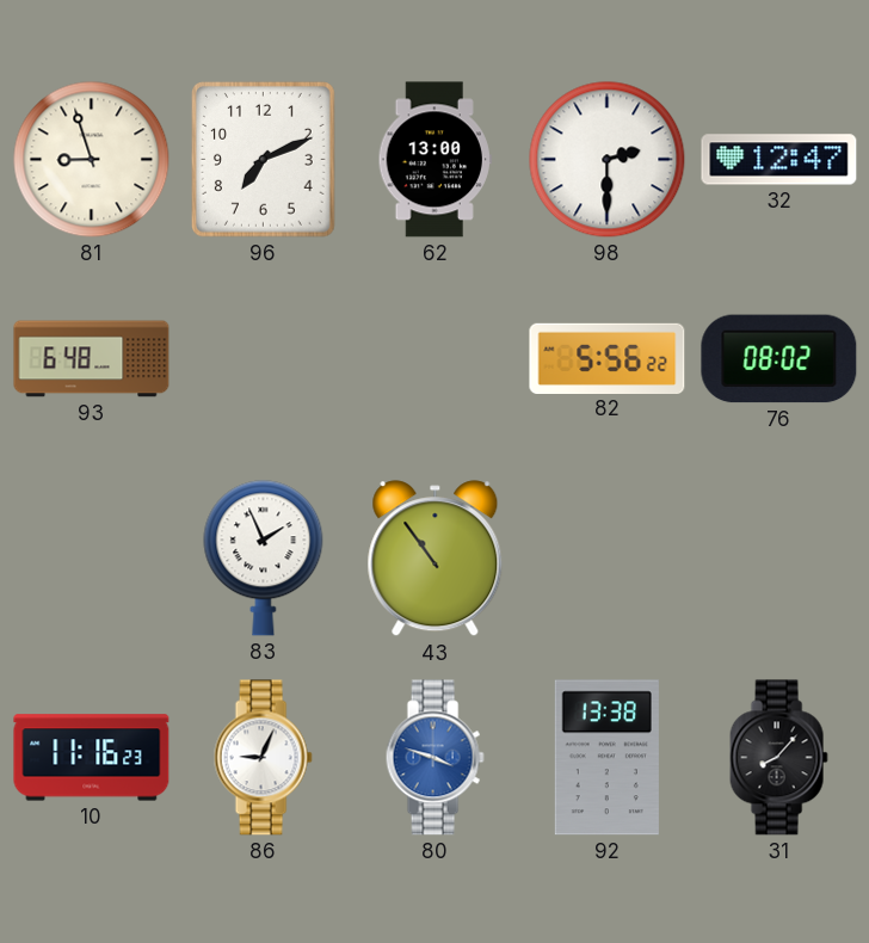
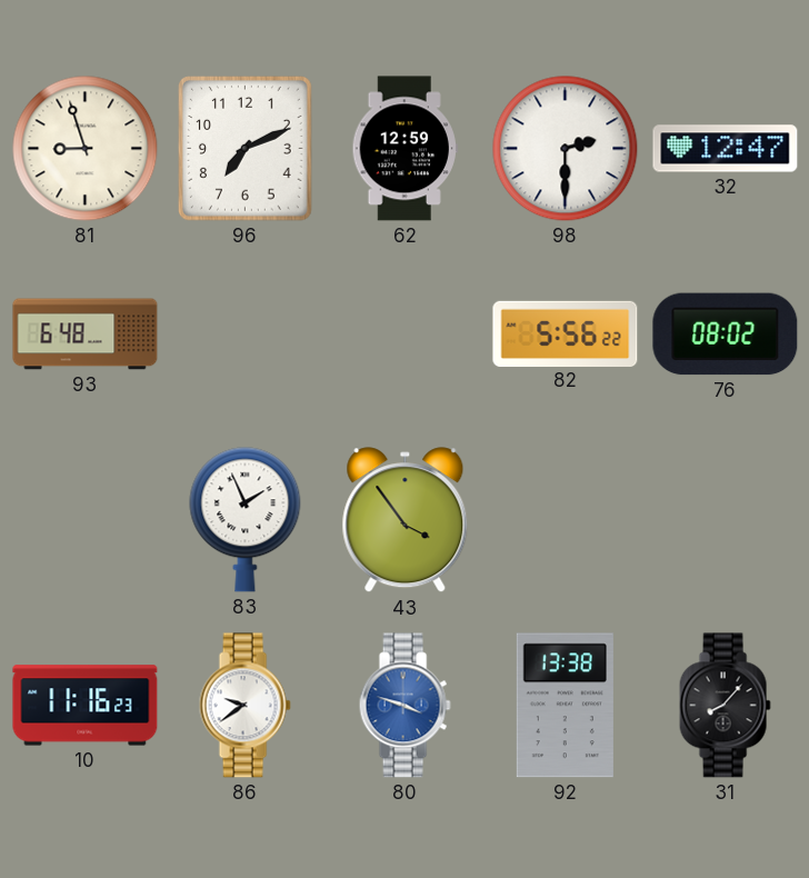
62: 13:00 -> 12:59
43: 10:54 -> 3:54
86: 9:04 -> 9:39
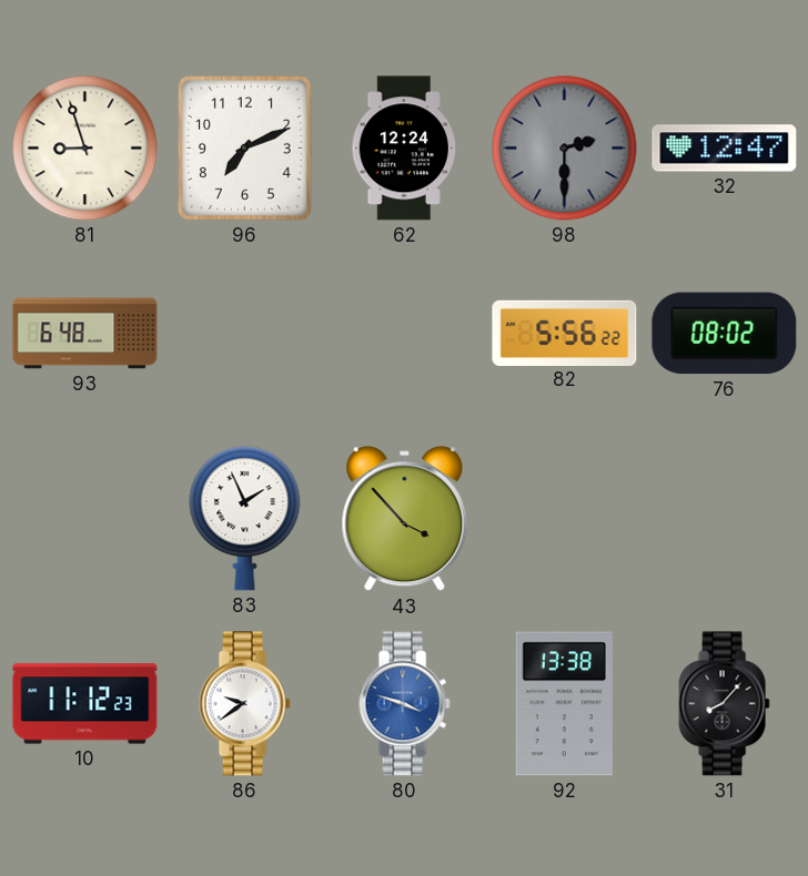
62: 12:59 -> 12:24
98 dial: white -> grey
43: 3:54 -> 3:53
10: 11:16 -> 11:12
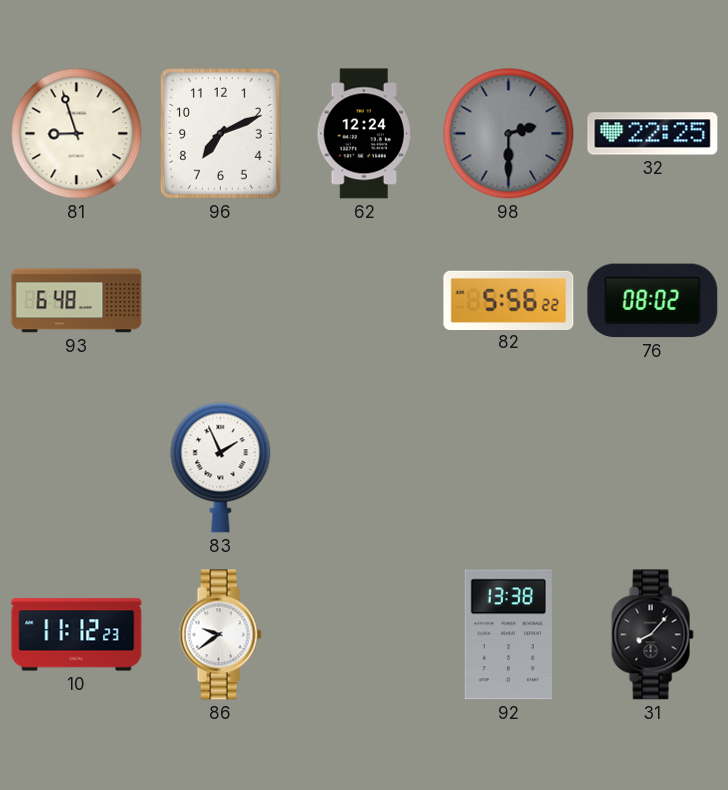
32: 12:47 -> 22:25
43: 3:53 -> none
80: 3:48 -> none
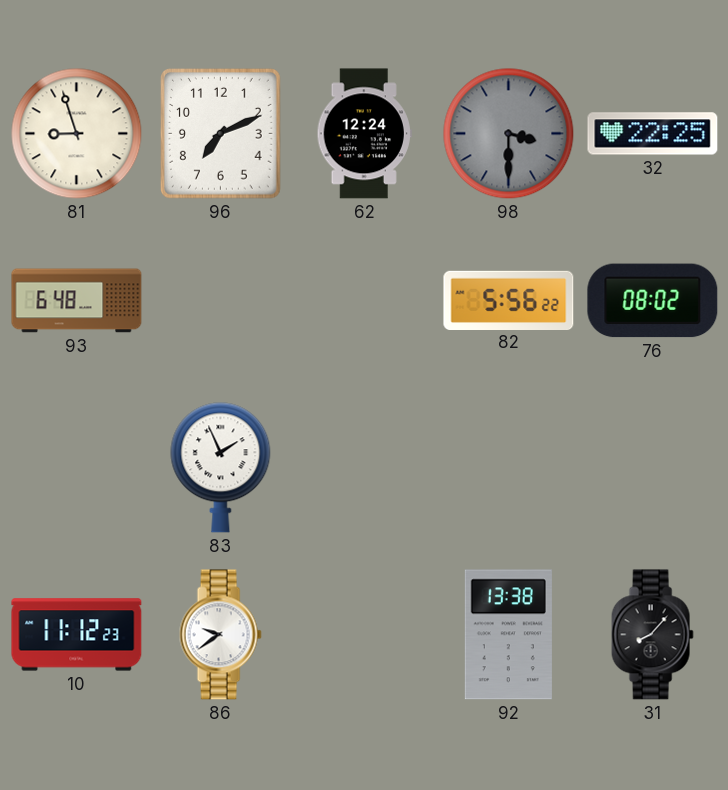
98: 2:30 -> 3:30
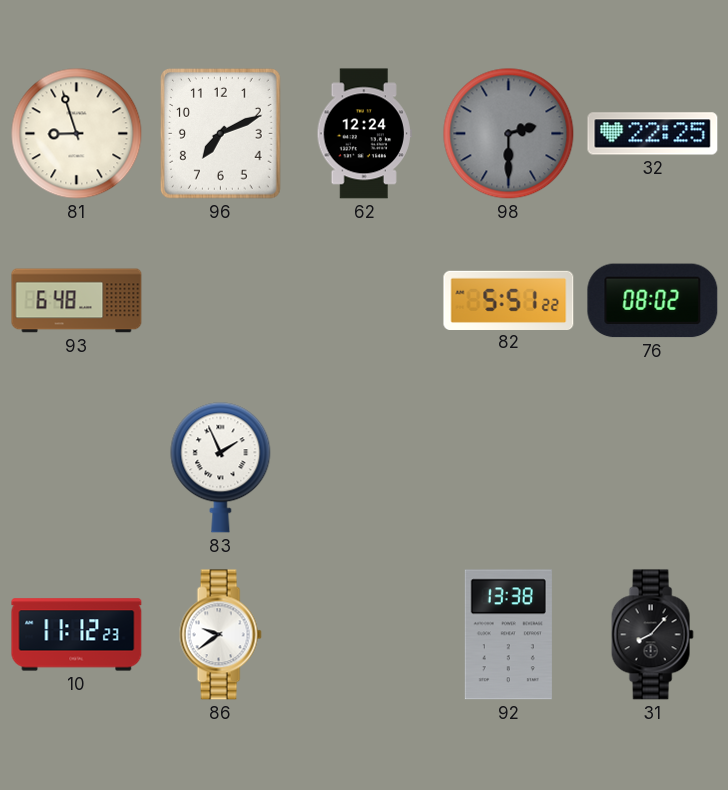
98: 3:30 -> 2:30
82: 5:56 -> 5:51
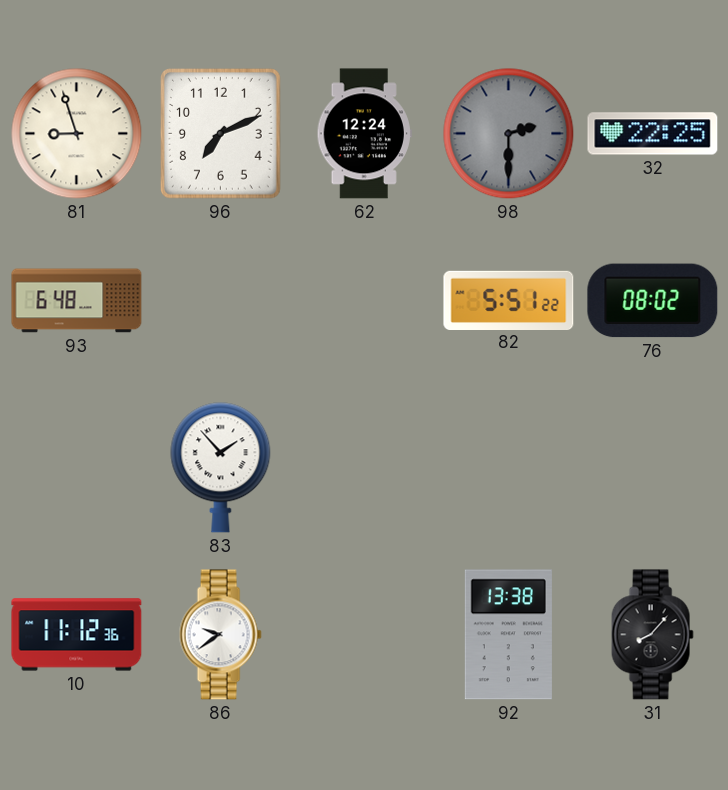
83: 1:56 -> 1:53
10: 11:12:23 -> 11:12:36
